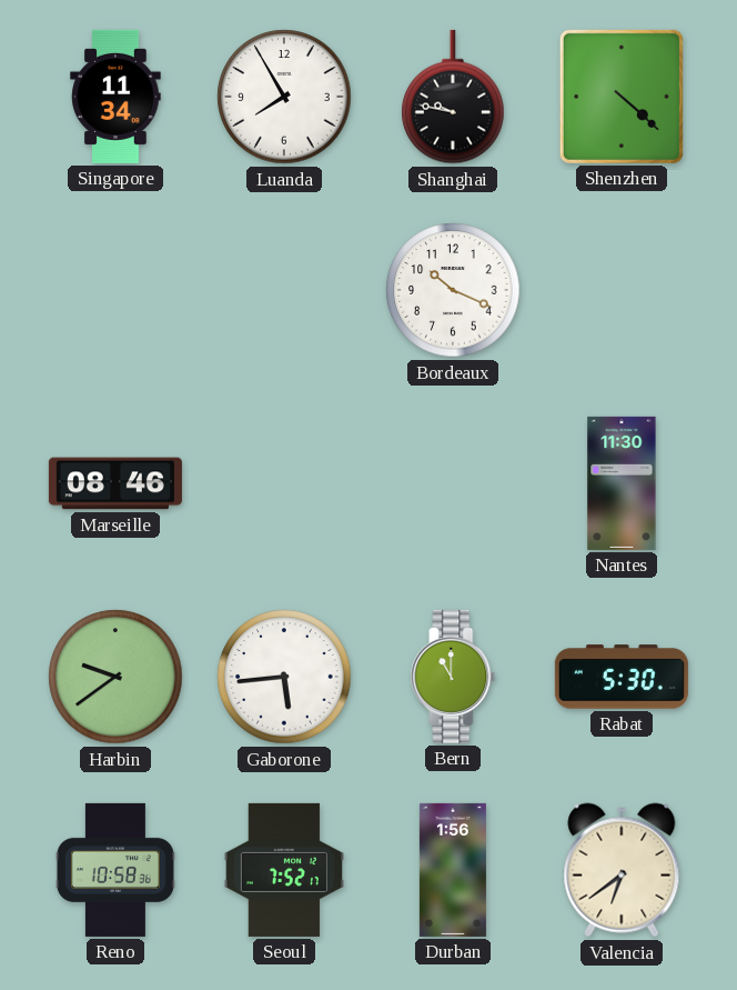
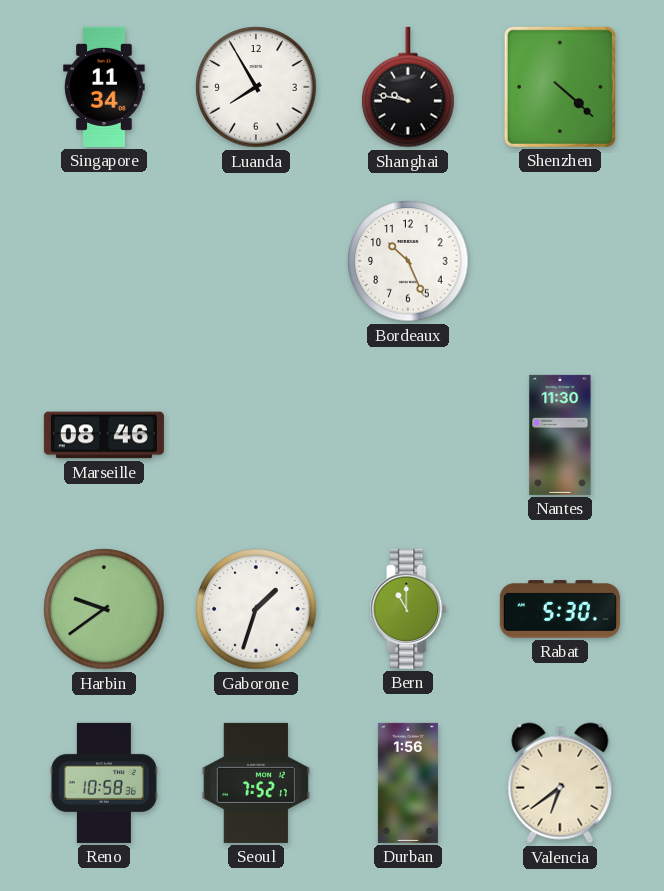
Bordeaux: 10:19 -> 10:26
Gaborone: 5:44 -> 1:33
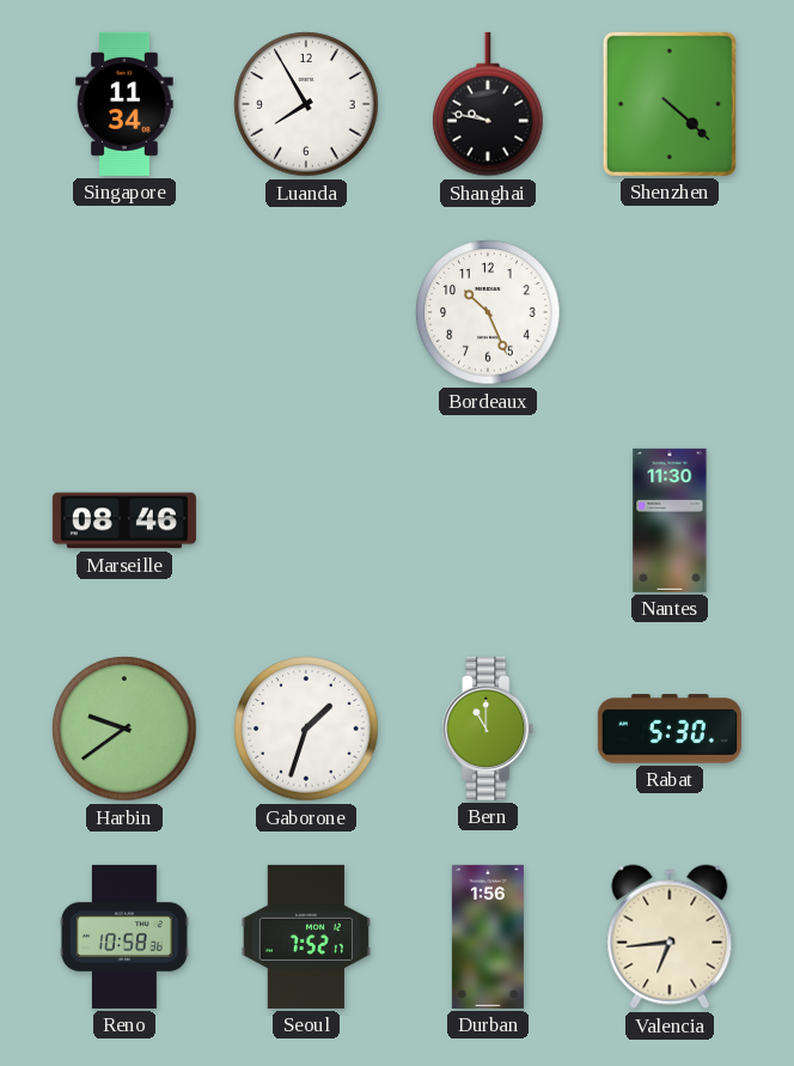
Valencia: 6:39 -> 6:44
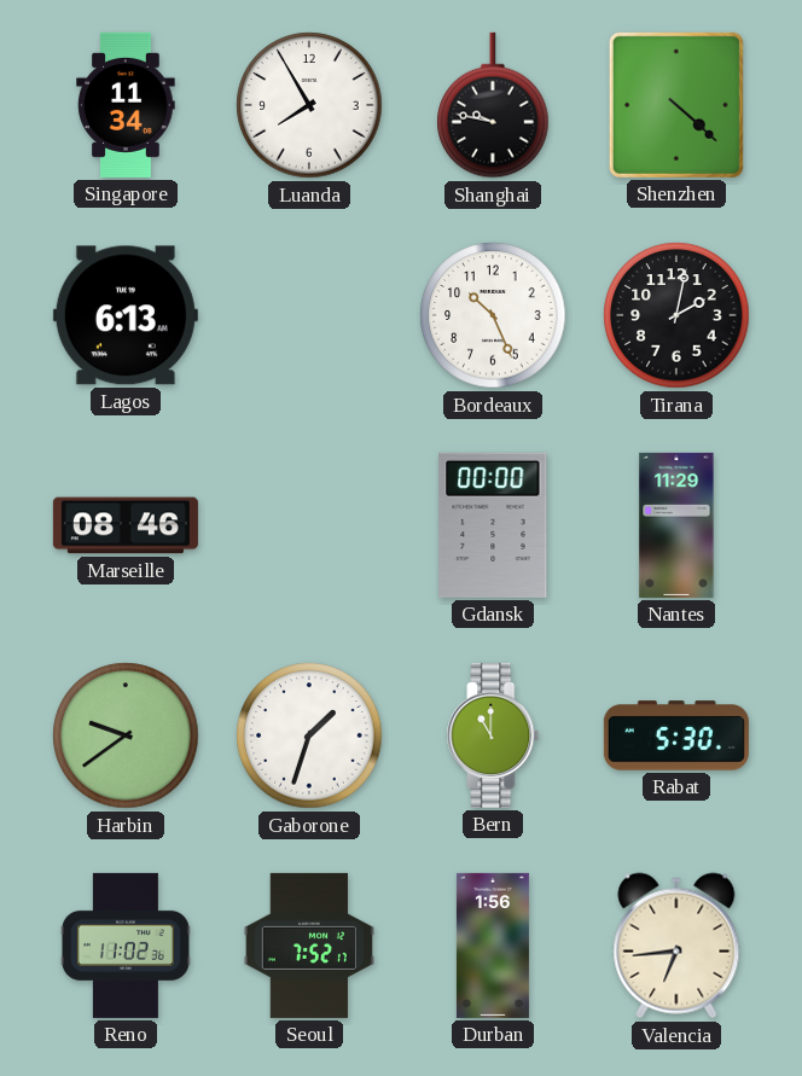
Lagos: none -> 6:13
Tirana: none -> 2:02
Gdansk: none -> 00:00
Nantes: 11:30 -> 11:29
Reno: 10:58 -> 11:02
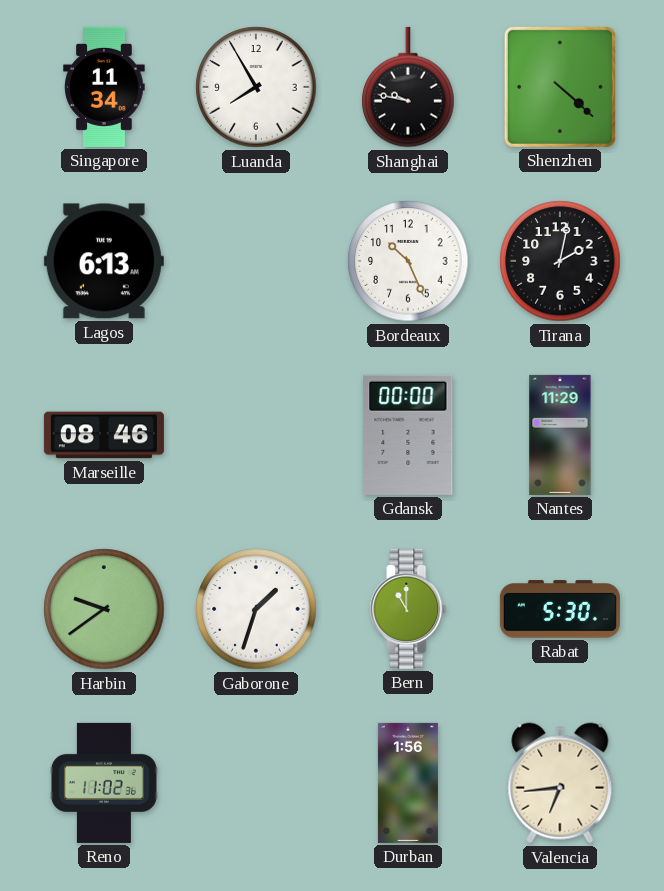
Seoul: 7:52 -> none
